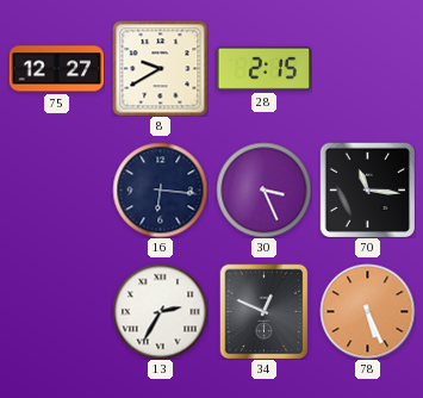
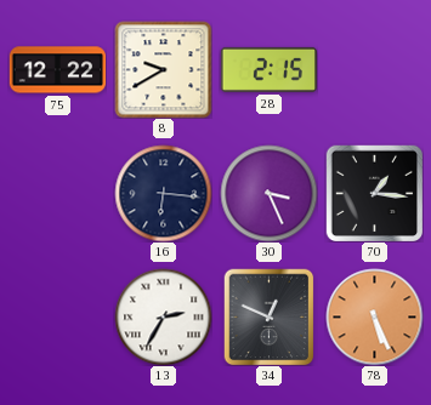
75: 12:27 -> 12:22
70: 11:16 -> 1:16
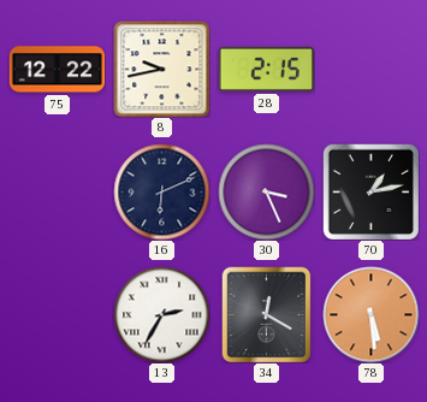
8: 9:40 -> 9:43
16: 6:16 -> 6:11
70: 1:16 -> 1:13
34: 12:49 -> 12:20
78: 5:26 -> 5:29
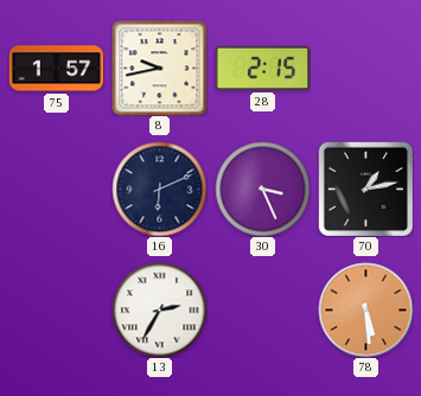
75: 12:22 -> 1:57
34: 12:20 -> none
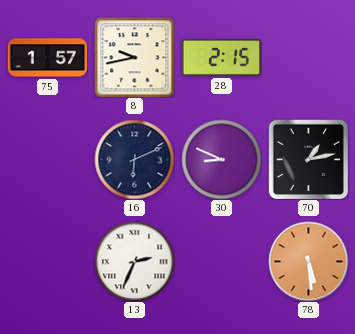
30: 3:26 -> 8:49
13: 2:35 -> 2:34
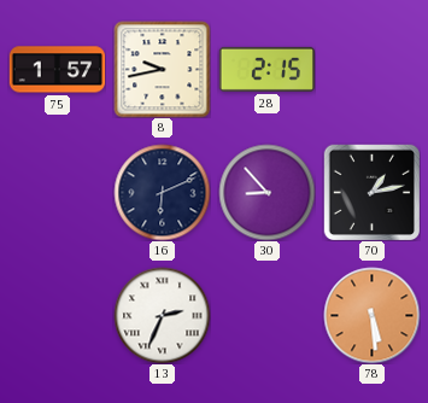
30: 8:49 -> 8:53
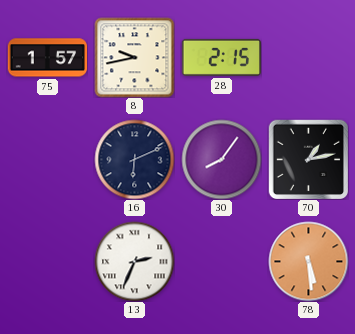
30: 8:53 -> 8:06
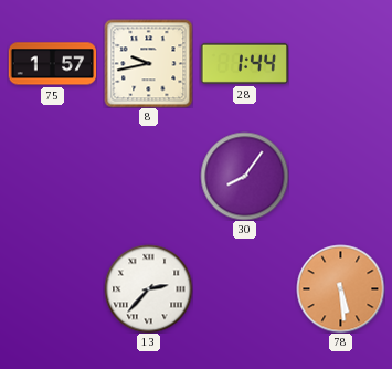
28: 2:15 -> 1:44
16: 6:11 -> none
70: 1:13 -> none
13: 2:34 -> 2:37
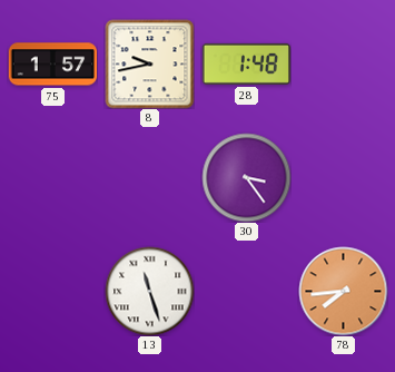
28: 1:44 -> 1:48
30: 8:06 -> 3:24
13: 2:37 -> 11:27
78: 5:29 -> 7:44
